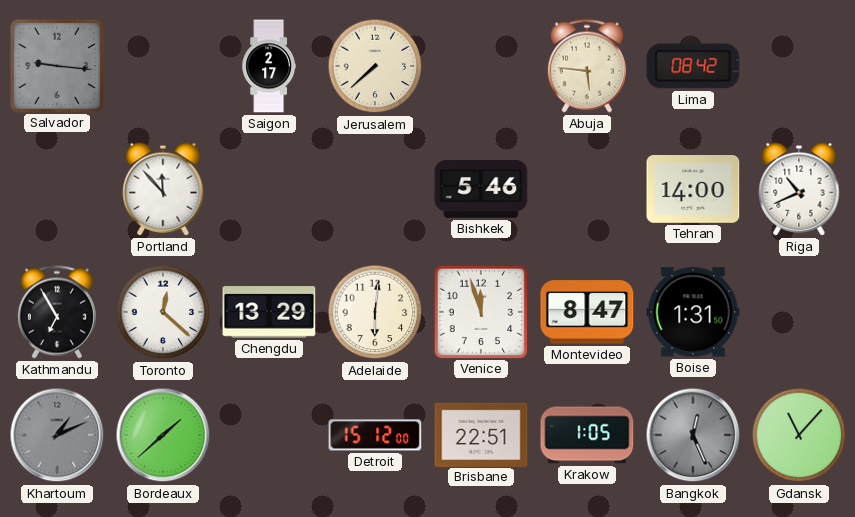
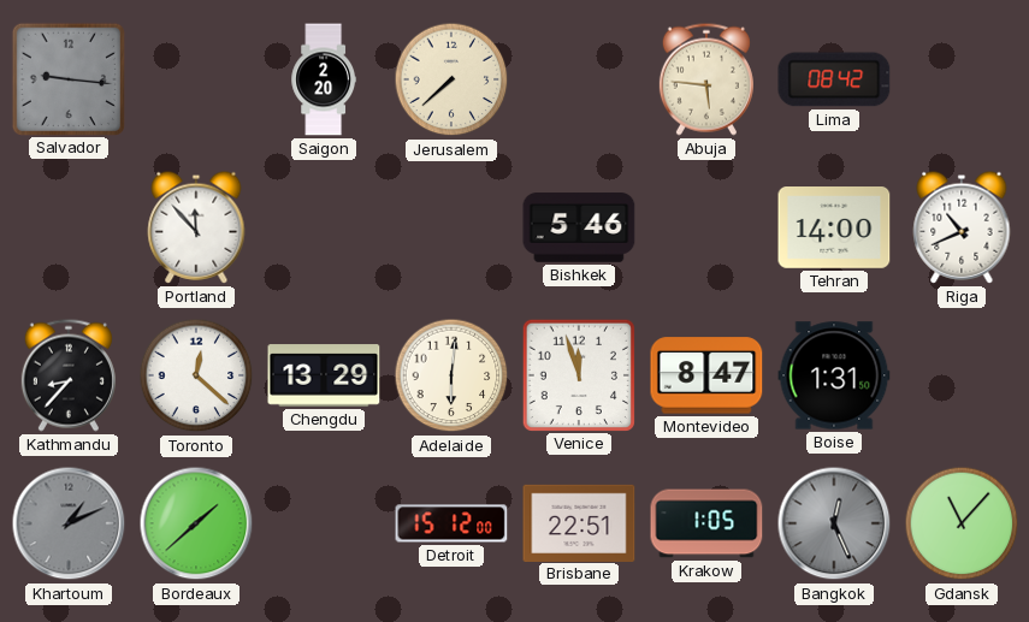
Saigon: 2:17 -> 2:20
Kathmandu: 6:55 -> 8:37
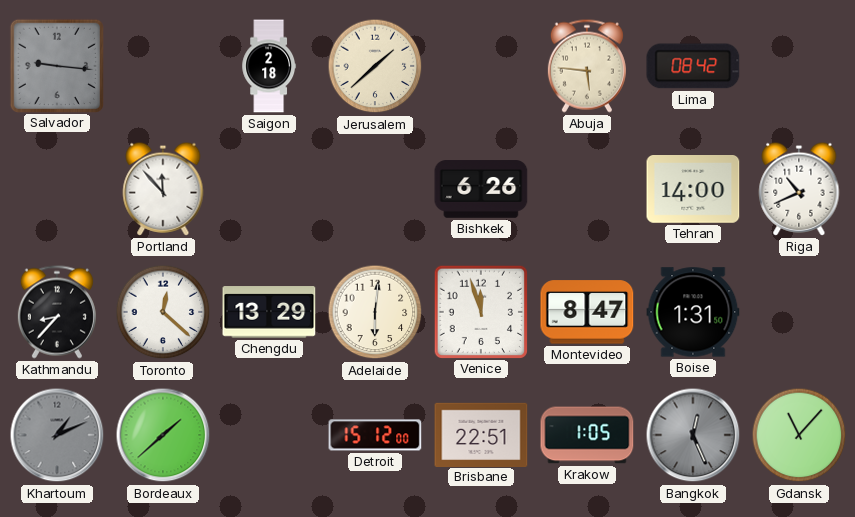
Saigon: 2:20 -> 2:18
Jerusalem: 7:38 -> 1:38
Bishkek: 5:46 -> 6:26
